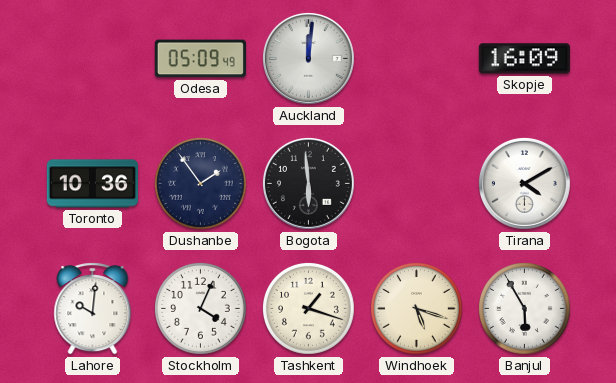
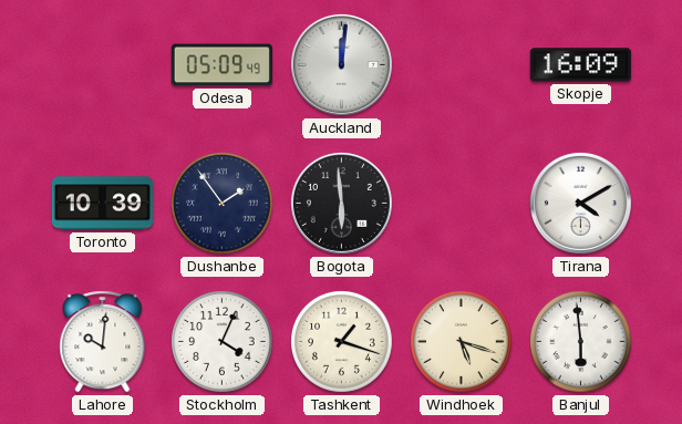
Toronto: 10:36 -> 10:39
Banjul: 5:55 -> 5:59
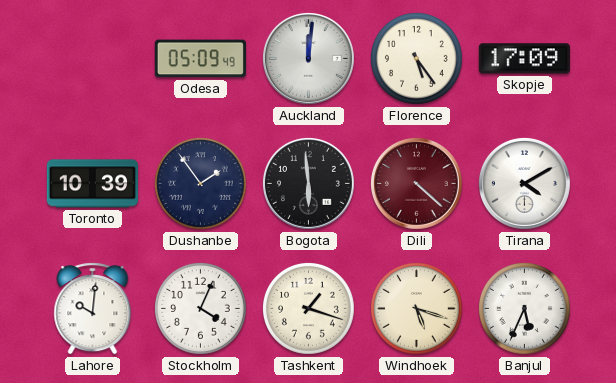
Florence: none -> 5:24
Skopje: 16:09 -> 17:09
Dili: none -> 4:22
Banjul: 5:59 -> 5:34
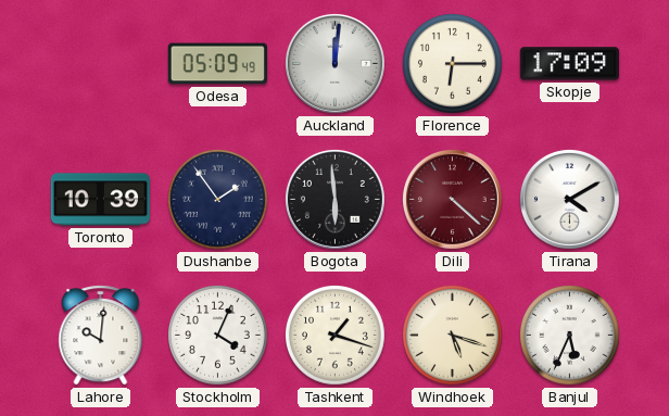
Florence: 5:24 -> 6:15
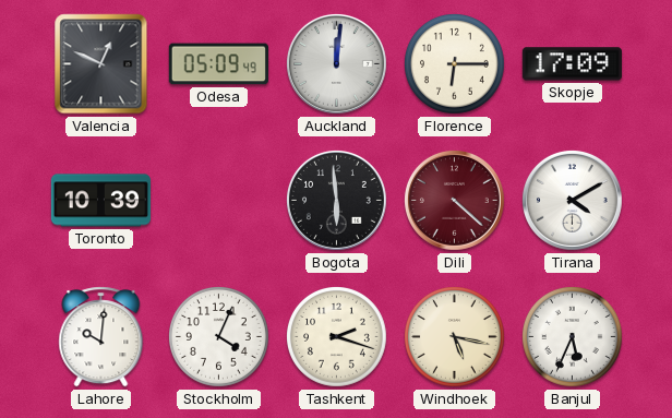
Valencia: none -> 12:49
Dushanbe: 1:54 -> none
Tashkent: 1:18 -> 2:18
Windhoek: 5:18 -> 5:17
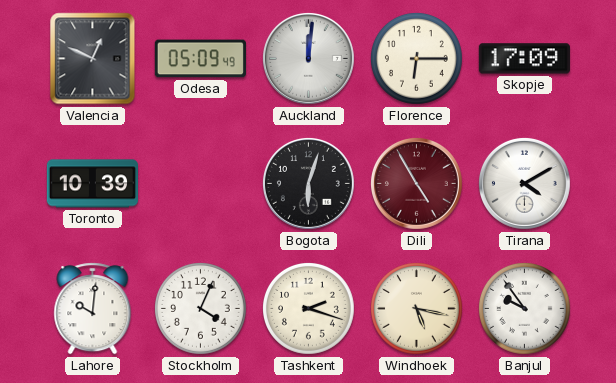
Bogota: 5:59 -> 6:03
Dili: 4:22 -> 4:55
Banjul: 5:34 -> 9:54
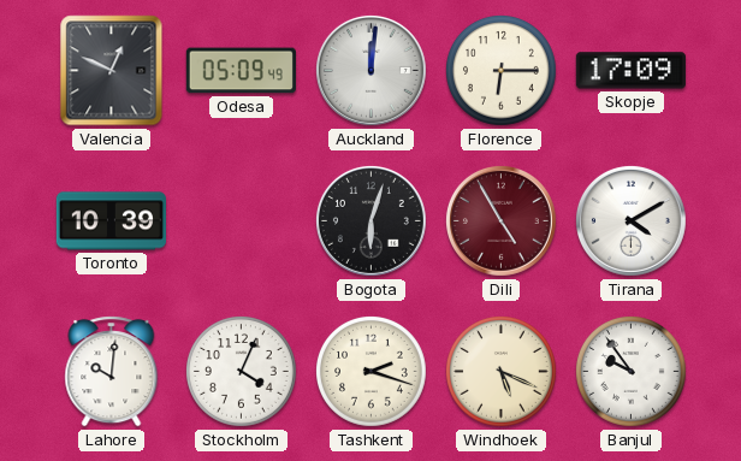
Windhoek: 5:17 -> 5:19
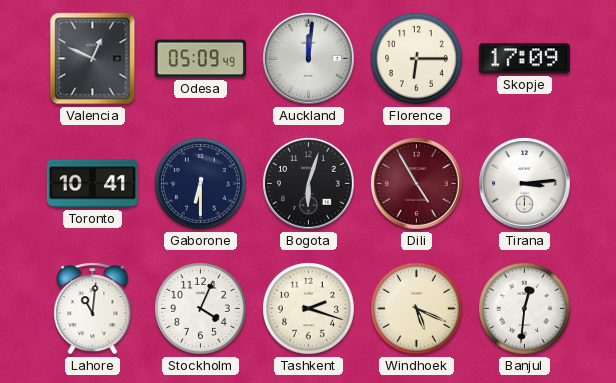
Toronto: 10:39 -> 10:41
Gaborone: none -> 6:30
Tirana: 4:10 -> 3:14
Lahore: 10:01 -> 11:01
Banjul: 9:54 -> 12:31
